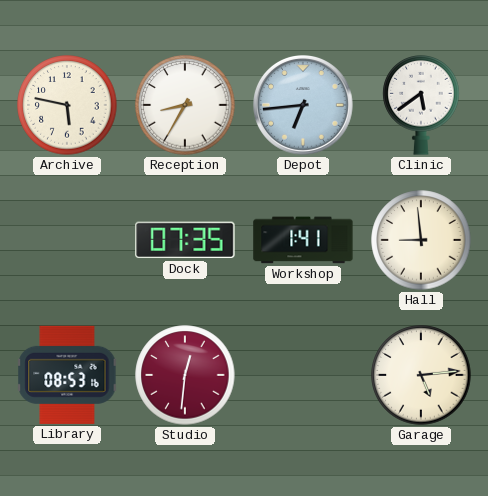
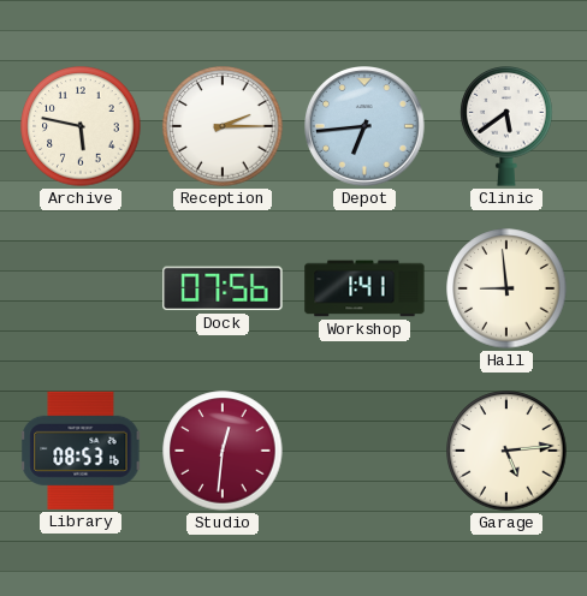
Reception: 8:35 -> 2:15
Dock: 07:35 -> 07:56
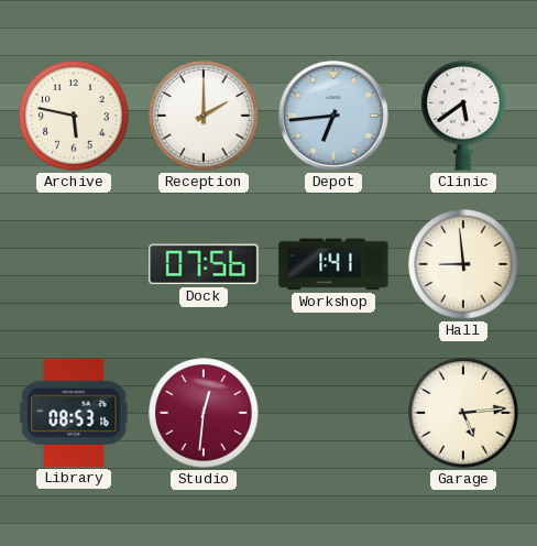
Reception: 2:15 -> 2:00
